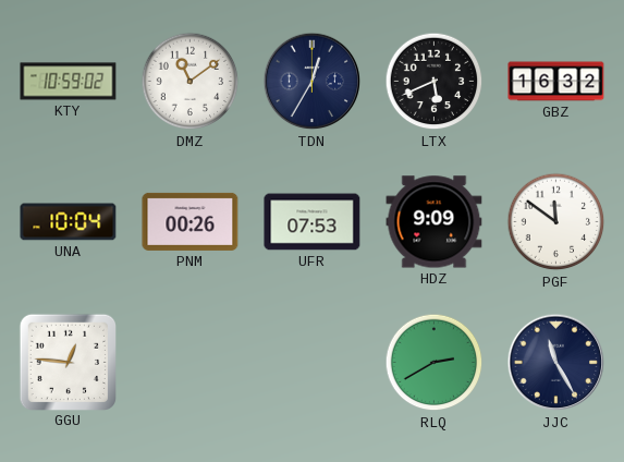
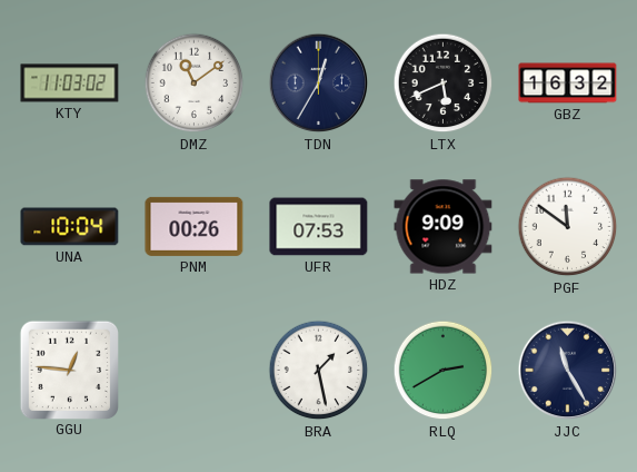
KTY: 10:59 -> 11:03
BRA: none -> 1:28
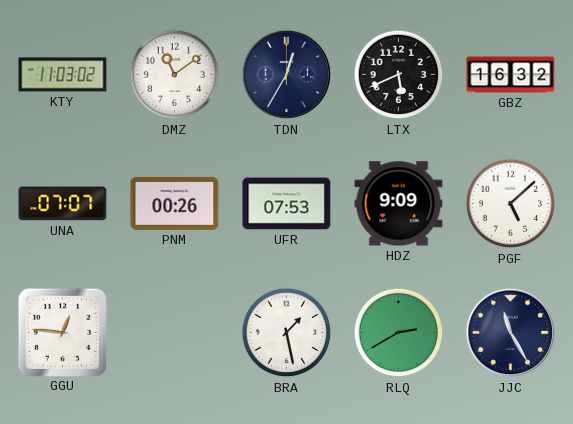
UNA: 10:04 -> 07:07
PGF: 11:51 -> 5:08
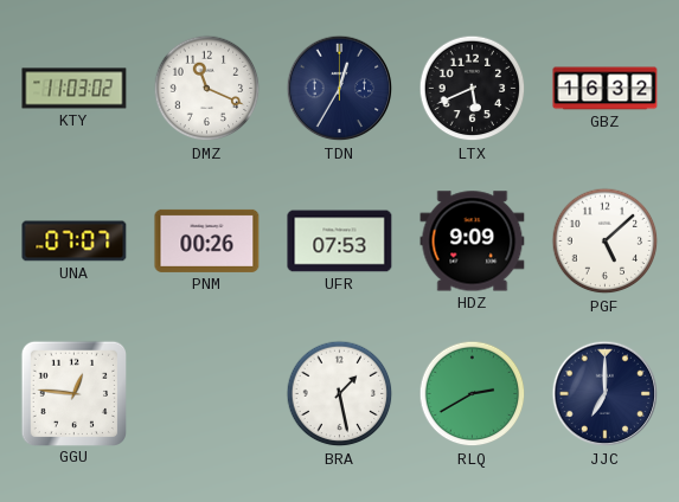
DMZ: 11:09 -> 11:19
JJC: 11:25 -> 7:00
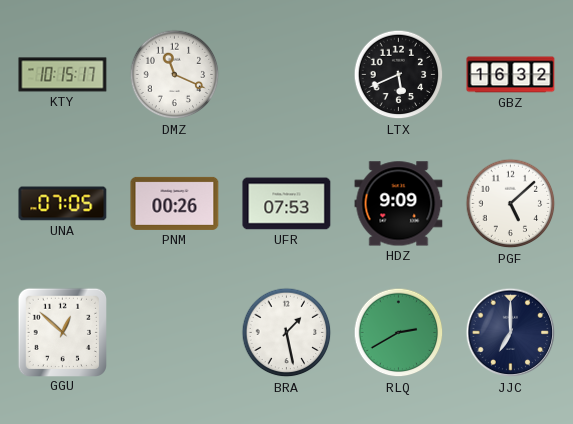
KTY: 11:03 -> 10:15
TDN: 12:35 -> none
UNA: 07:07 -> 07:05
GGU: 12:46 -> 12:52
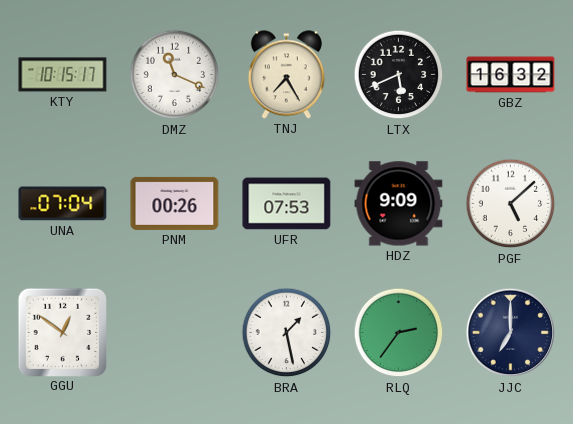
TNJ: none -> 7:25
UNA: 07:05 -> 07:04
GGU: 12:52 -> 12:51
RLQ: 2:40 -> 2:36
